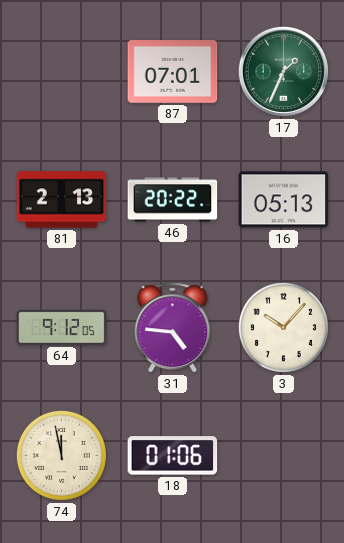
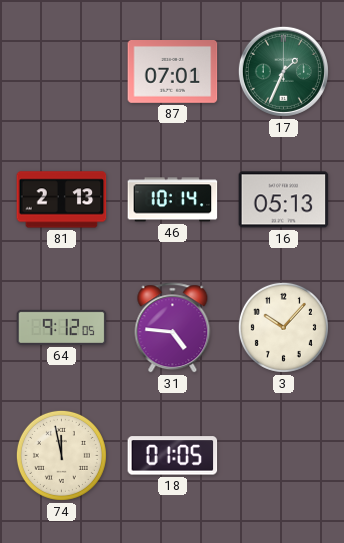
46: 20:22 -> 10:14
18: 01:06 -> 01:05
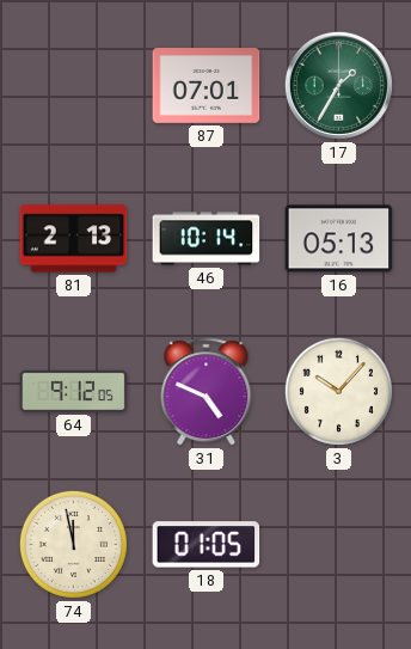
17: 1:34 -> 1:35
31: 4:46 -> 4:49
